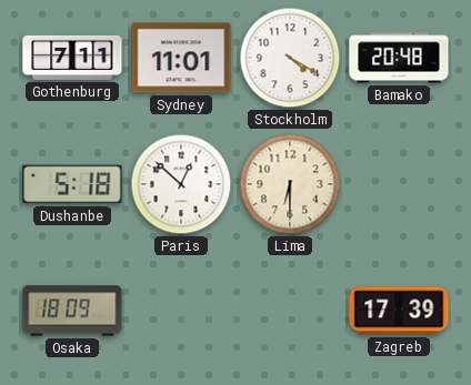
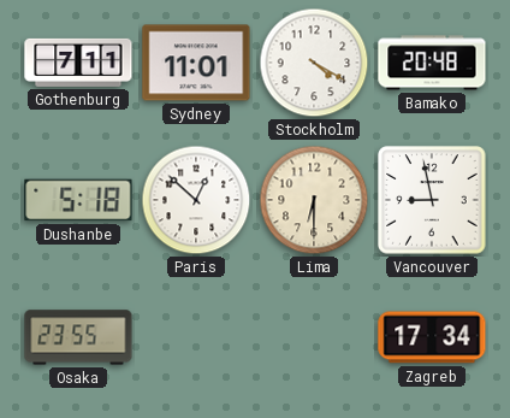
Vancouver: none -> 8:58
Osaka: 18:09 -> 23:55
Zagreb: 17:39 -> 17:34
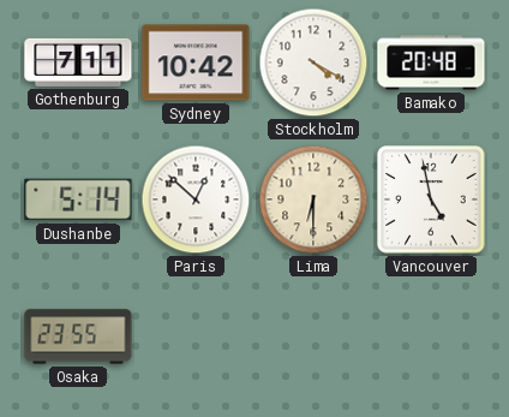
Sydney: 11:01 -> 10:42
Dushanbe: 5:18 -> 5:14
Vancouver: 8:58 -> 4:58
Zagreb: 17:34 -> none
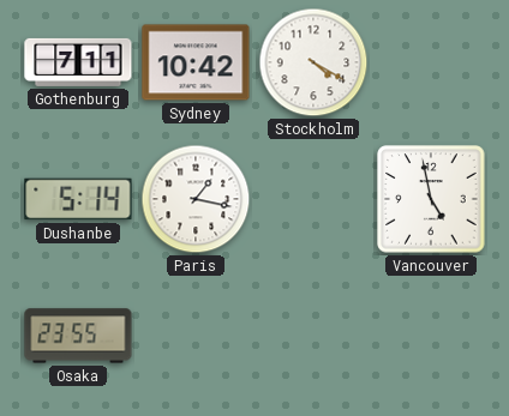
Bamako: 20:48 -> none
Paris: 12:52 -> 1:17
Lima: 6:30 -> none
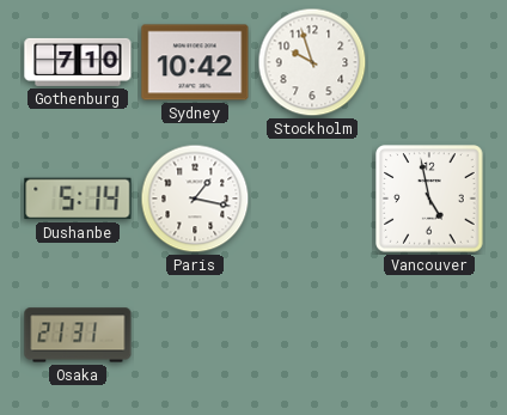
Gothenburg: 7:11 -> 7:10
Stockholm: 4:20 -> 9:57
Osaka: 23:55 -> 21:31
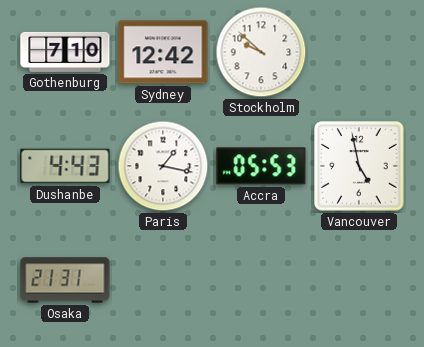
Sydney: 10:42 -> 12:42
Stockholm: 9:57 -> 9:52
Dushanbe: 5:14 -> 4:43
Accra: none -> 05:53
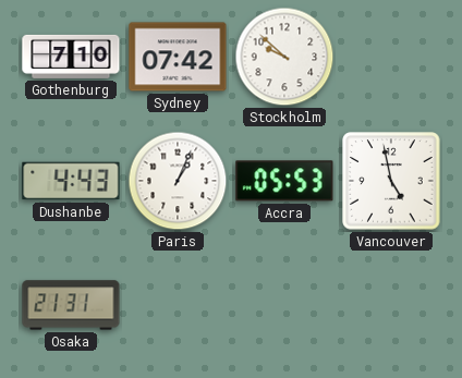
Sydney: 12:42 -> 07:42
Paris: 1:17 -> 1:04
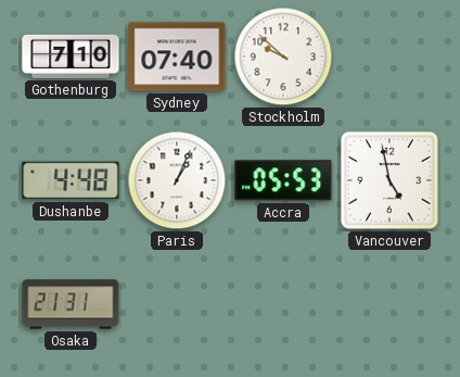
Sydney: 07:42 -> 07:40
Dushanbe: 4:43 -> 4:48
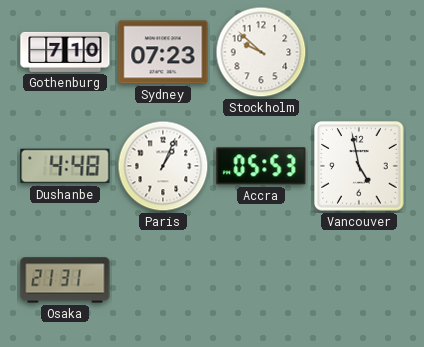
Sydney: 07:40 -> 07:23
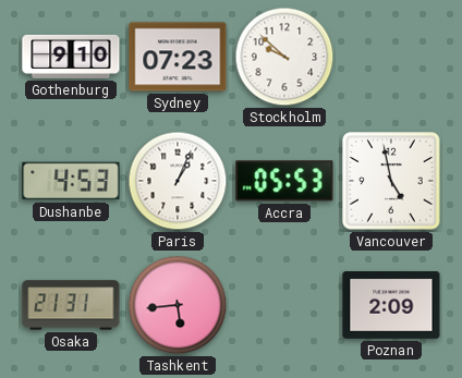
Gothenburg: 7:10 -> 9:10
Dushanbe: 4:48 -> 4:53
Tashkent: none -> 5:44
Poznan: none -> 2:09
